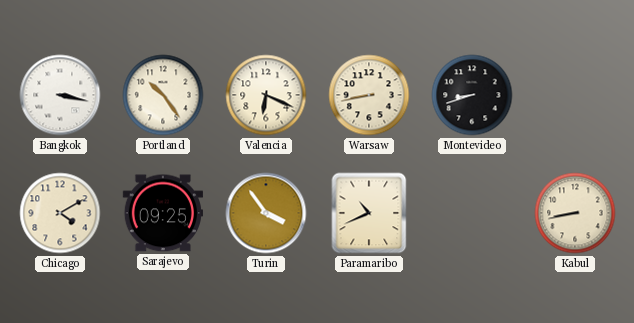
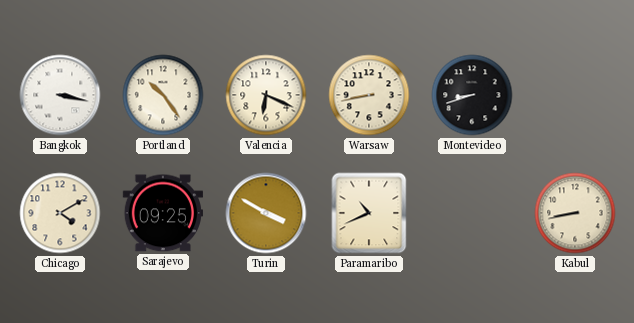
Turin: 3:54 -> 3:50
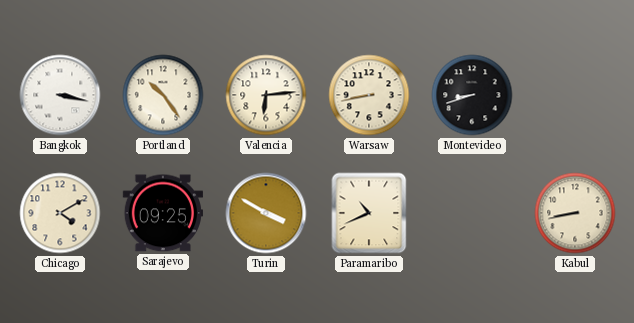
Valencia: 6:19 -> 6:14
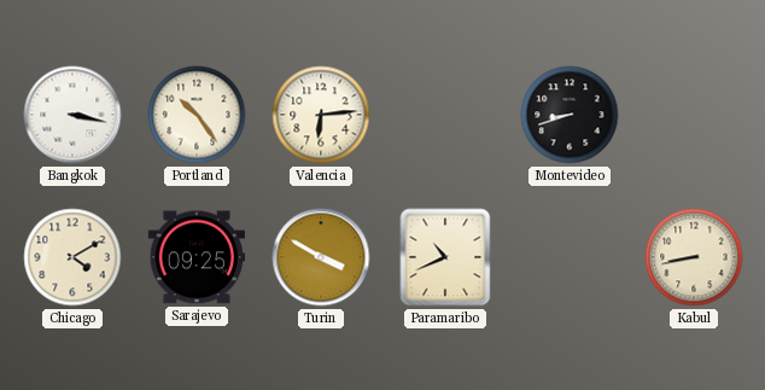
Warsaw: 8:43 -> none
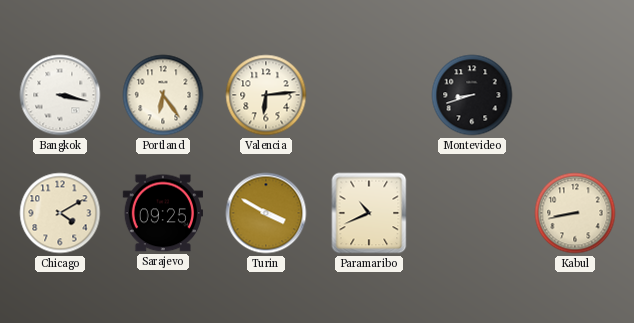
Portland: 10:24 -> 6:24
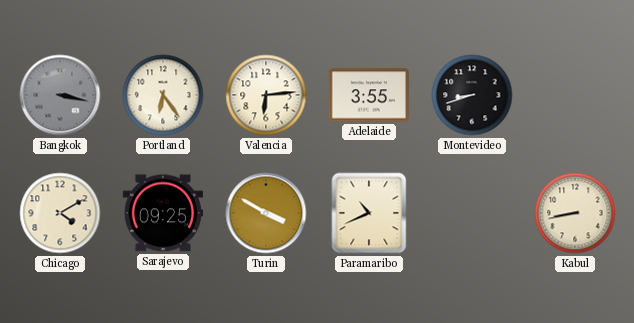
Bangkok dial: white -> grey
Adelaide: none -> 3:55
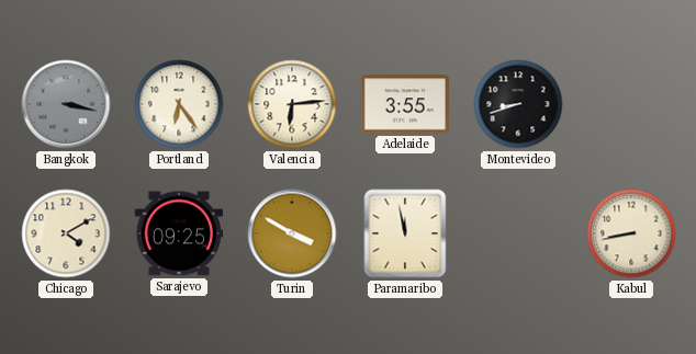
Paramaribo: 10:41 -> 11:58
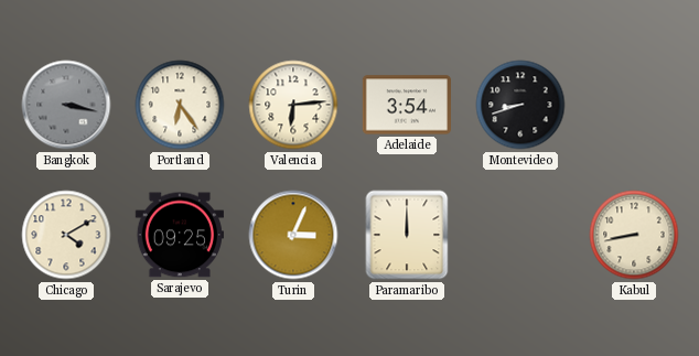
Adelaide: 3:55 -> 3:54
Turin: 3:50 -> 3:04
Paramaribo: 11:58 -> 12:00
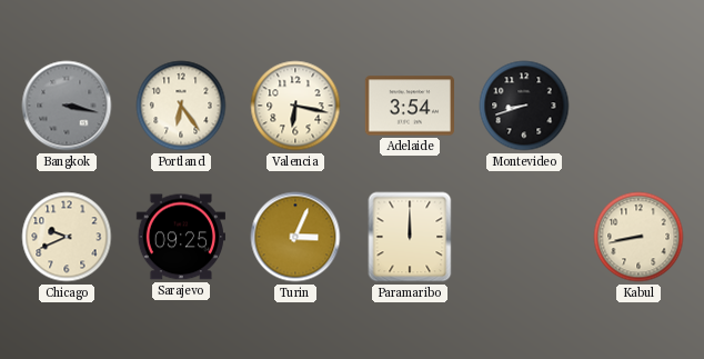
Valencia: 6:14 -> 6:17
Chicago: 4:10 -> 9:41
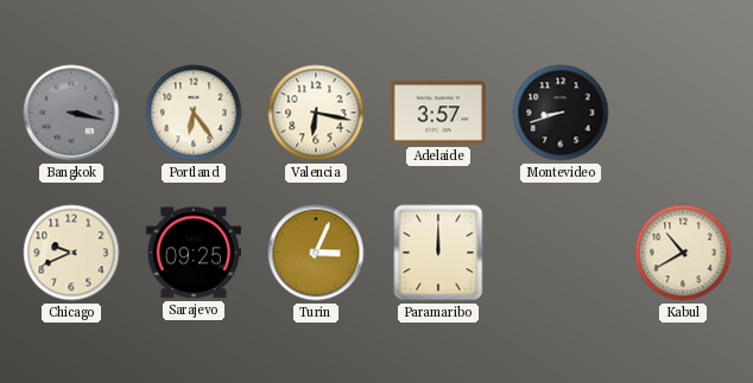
Adelaide: 3:54 -> 3:57
Kabul: 8:43 -> 10:40
